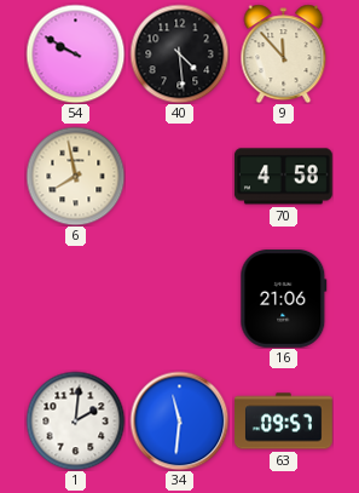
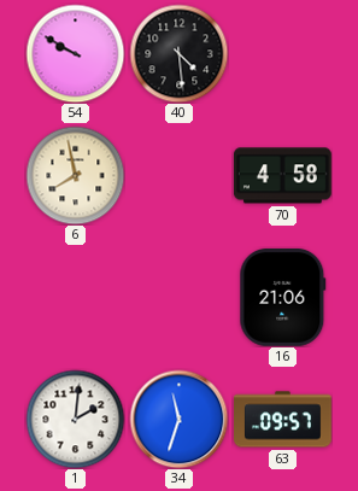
9: 11:53 -> none
34: 11:31 -> 11:33
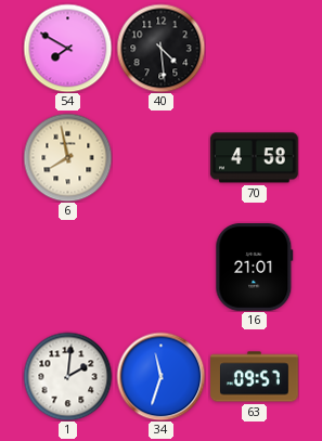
54: 9:50 -> 7:50
16: 21:06 -> 21:01
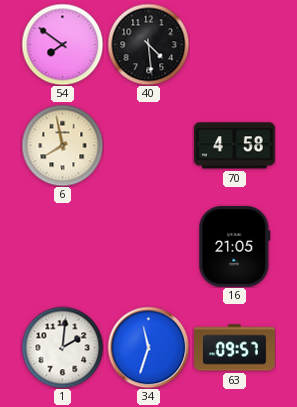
54: 7:50 -> 7:51
16: 21:01 -> 21:05
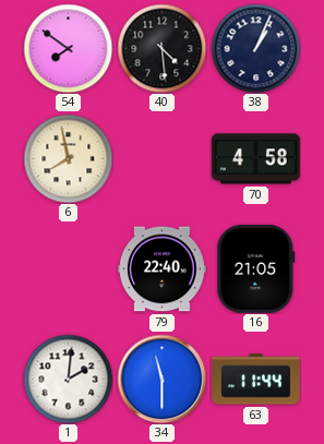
38: none -> 1:04
79: none -> 22:40
34: 11:33 -> 11:30
63: 09:57 -> 11:44
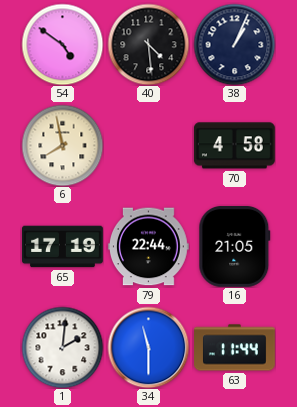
54: 7:51 -> 4:51
65: none -> 17:19
79: 22:40 -> 22:44
